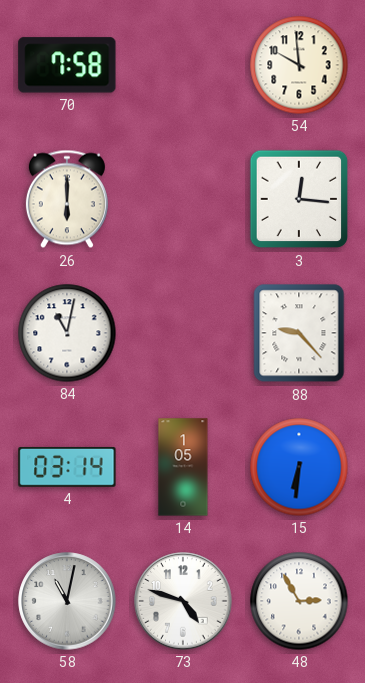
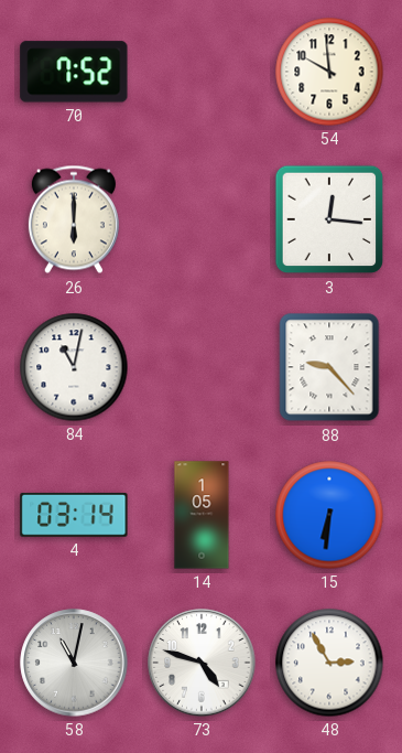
70: 7:58 -> 7:52
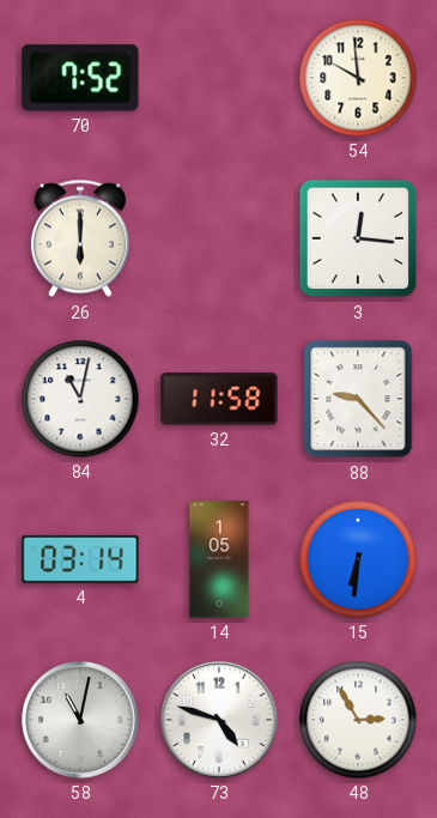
32: none -> 11:58
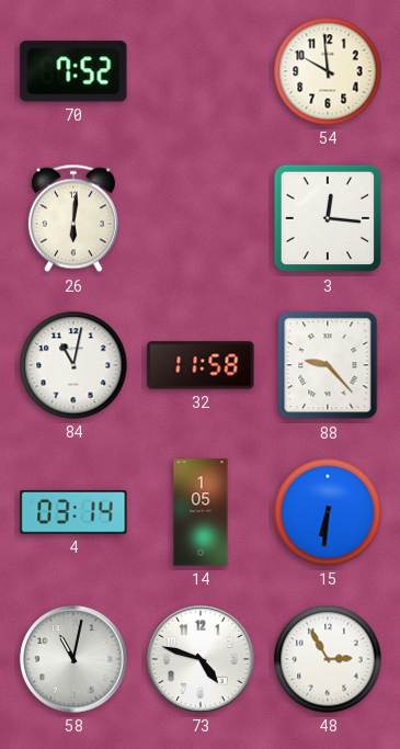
26: 6:00 -> 6:01
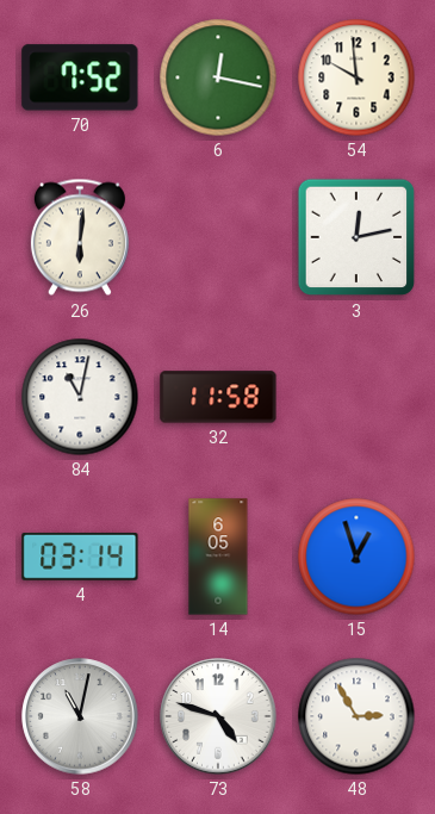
6: none -> 12:17
3: 12:16 -> 12:13
88: 9:23 -> none
14: 1:05 -> 6:05
15: 6:31 -> 12:57
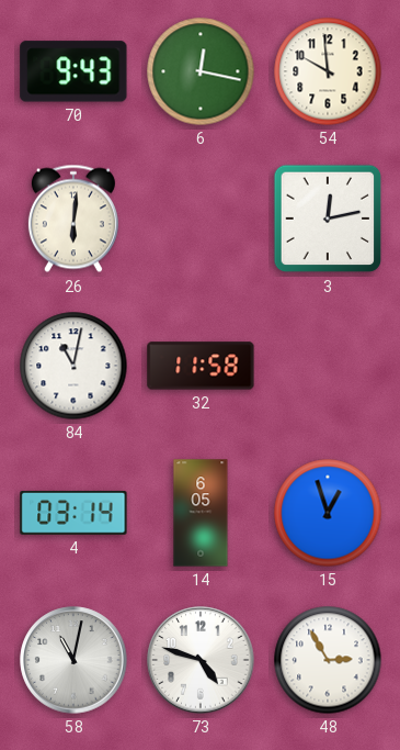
70: 7:52 -> 9:43
